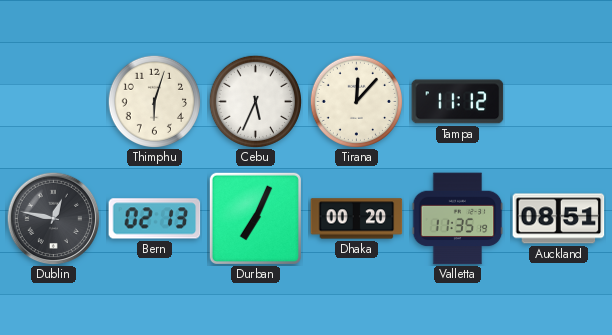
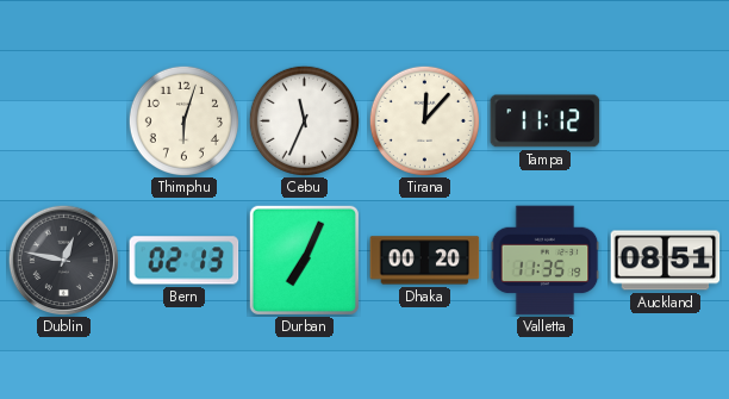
Cebu: 5:34 -> 11:34
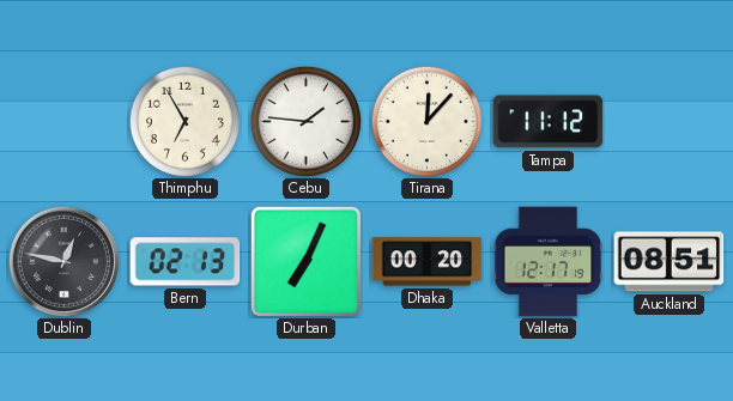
Thimphu: 6:03 -> 6:55
Cebu: 11:34 -> 1:46
Valletta: 11:35 -> 12:17
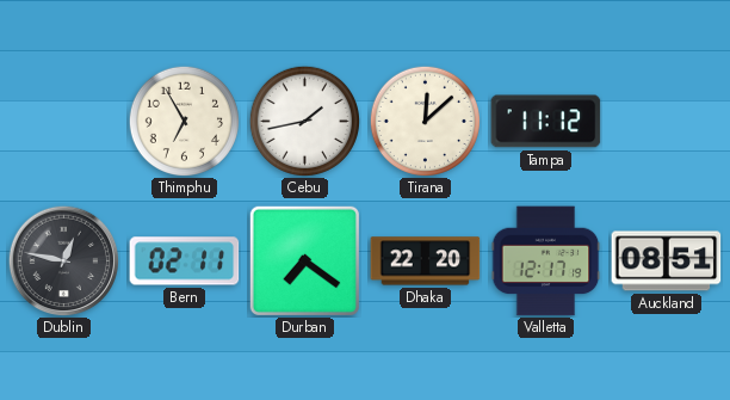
Cebu: 1:46 -> 1:43
Tirana: 12:07 -> 12:08
Bern: 02:13 -> 02:11
Durban: 7:04 -> 7:21
Dhaka: 00:20 -> 22:20
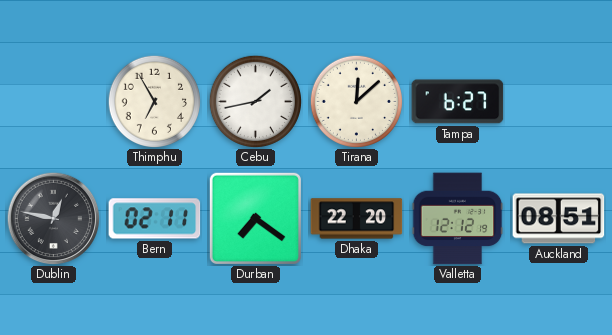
Tampa: 11:12 -> 6:27
Valletta: 12:17 -> 12:12
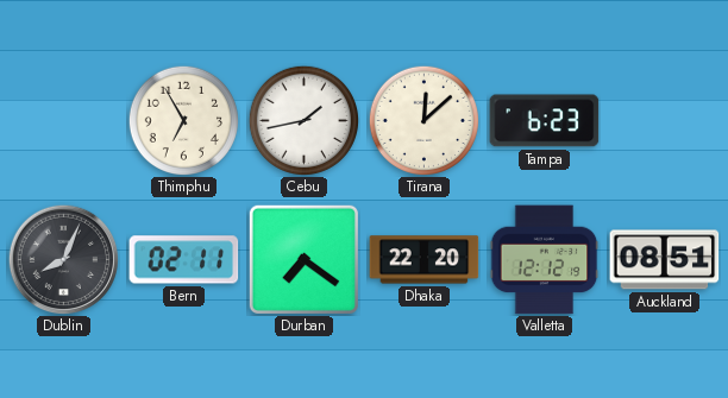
Tampa: 6:27 -> 6:23
Dublin: 12:47 -> 8:04
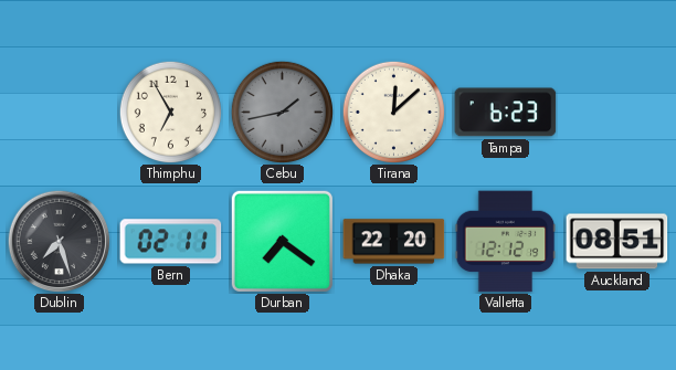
Cebu dial: white -> grey
Dublin: 8:04 -> 7:27
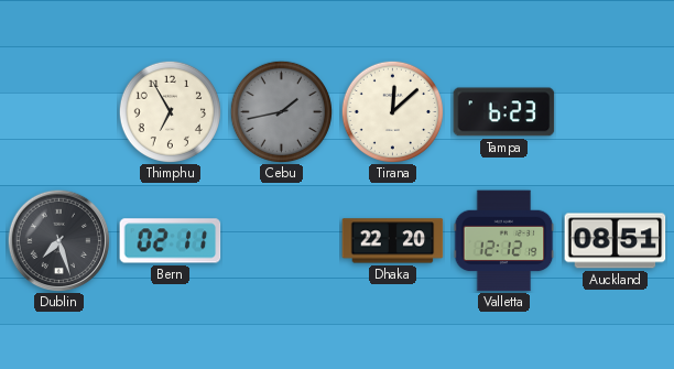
Durban: 7:21 -> none
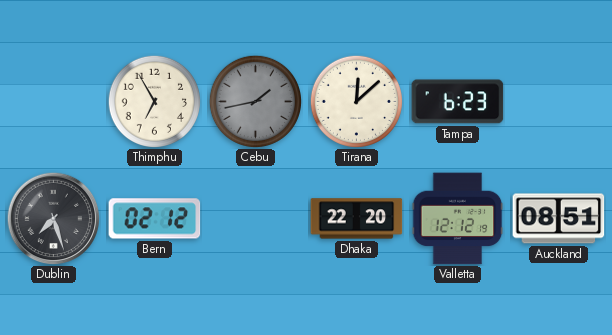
Bern: 02:11 -> 02:12
